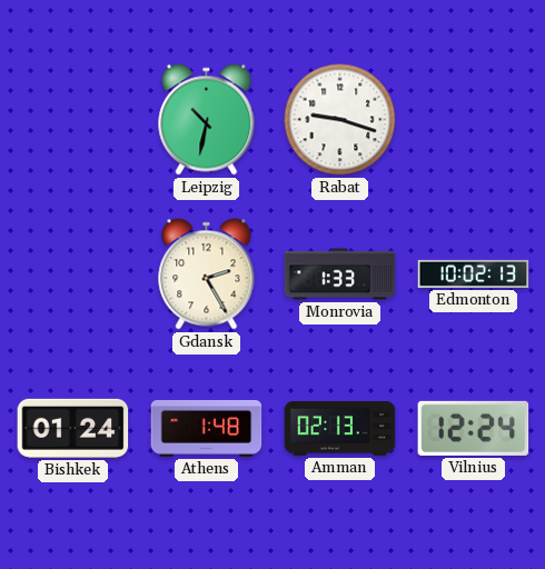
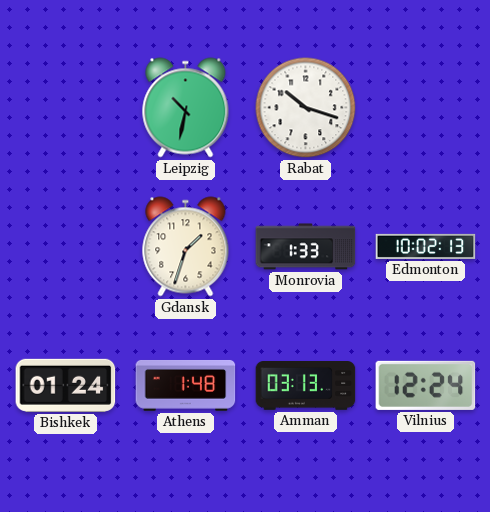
Rabat: 9:18 -> 10:18
Gdansk: 2:25 -> 1:33
Amman: 02:13 -> 03:13
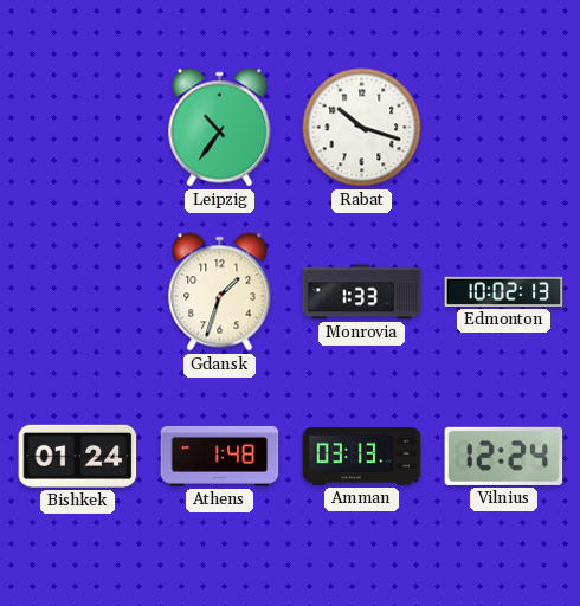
Leipzig: 10:32 -> 10:36
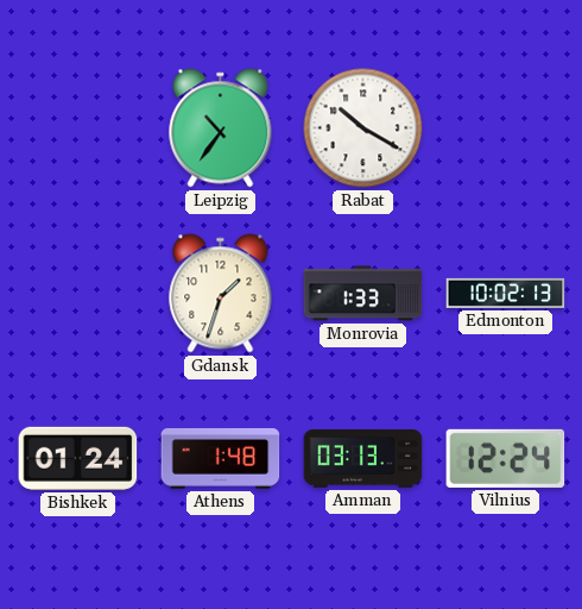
Rabat: 10:18 -> 10:20
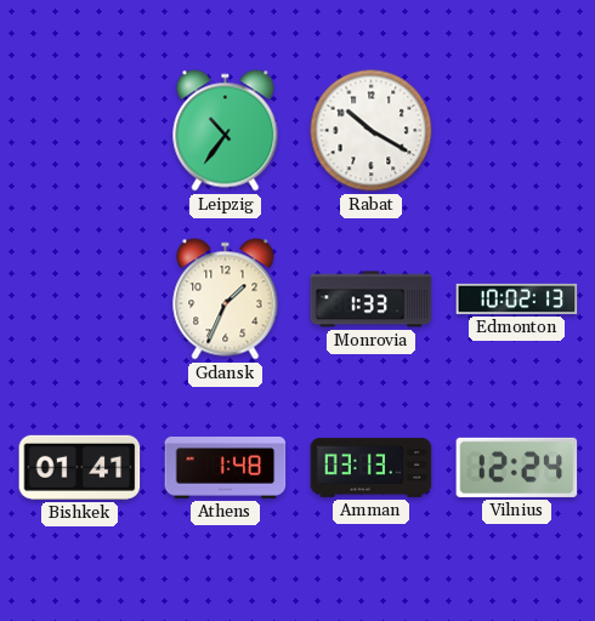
Gdansk: 1:33 -> 1:34
Bishkek: 01:24 -> 01:41
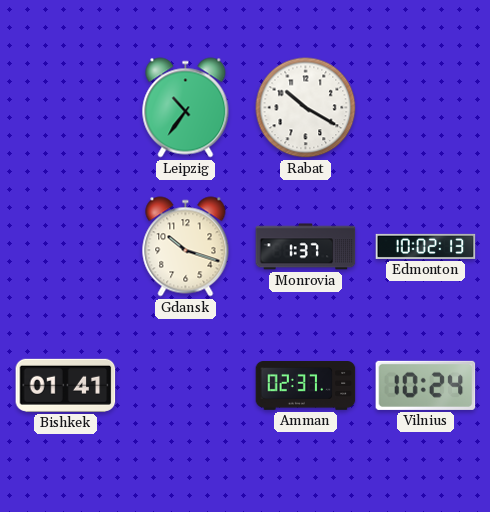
Gdansk: 1:34 -> 10:18
Monrovia: 1:33 -> 1:37
Athens: 1:48 -> none
Amman: 03:13 -> 02:37
Vilnius: 12:24 -> 10:24
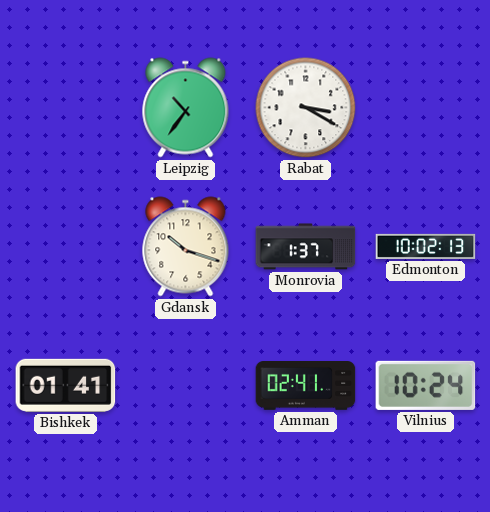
Rabat: 10:20 -> 3:20
Amman: 02:37 -> 02:41
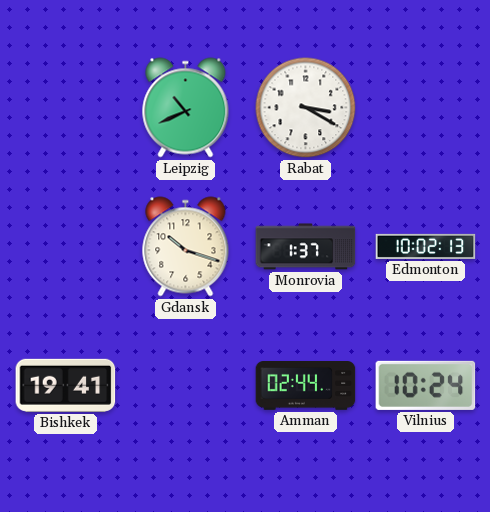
Leipzig: 10:36 -> 10:41
Bishkek: 01:41 -> 19:41
Amman: 02:41 -> 02:44
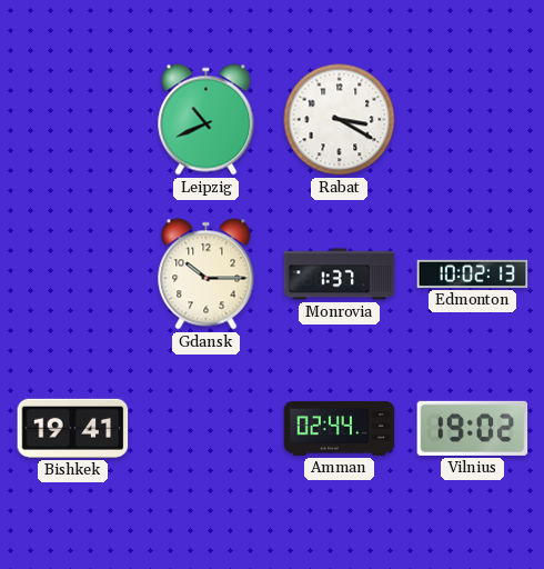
Gdansk: 10:18 -> 10:15
Vilnius: 10:24 -> 19:02
